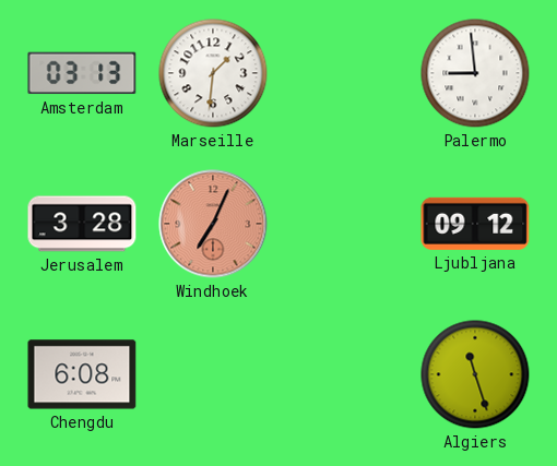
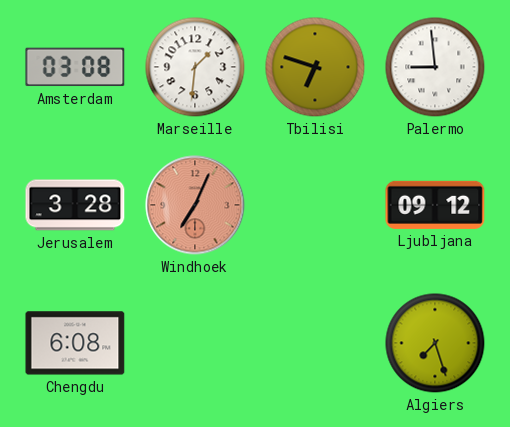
Amsterdam: 03:13 -> 03:08
Tbilisi: none -> 6:48
Algiers: 11:27 -> 7:27
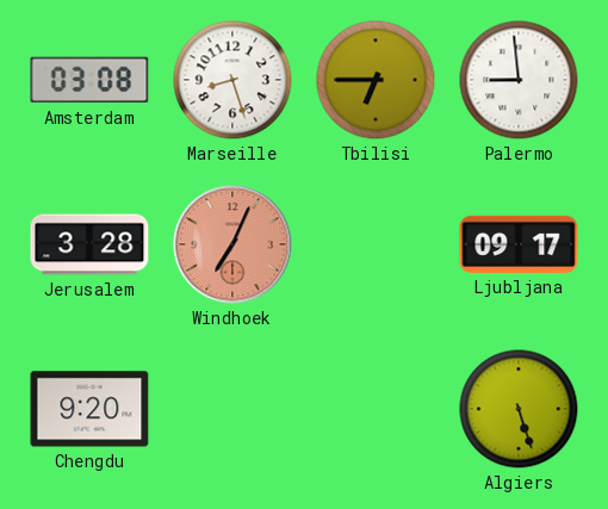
Marseille: 1:31 -> 8:27
Tbilisi: 6:48 -> 6:45
Ljubljana: 09:12 -> 09:17
Chengdu: 6:08 -> 9:20
Algiers: 7:27 -> 5:27
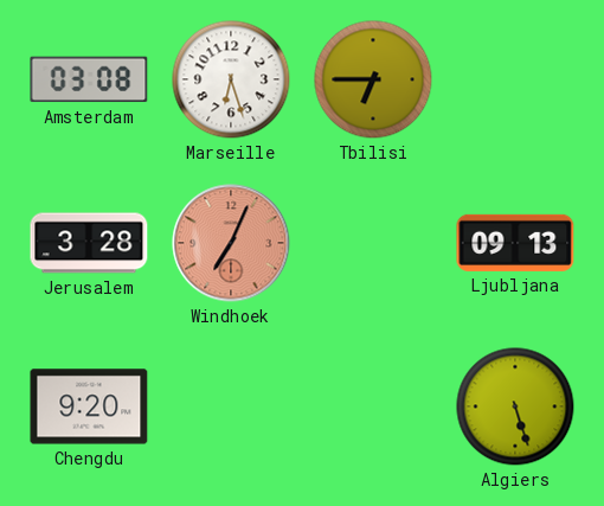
Marseille: 8:27 -> 6:27
Palermo: 8:59 -> none
Ljubljana: 09:17 -> 09:13
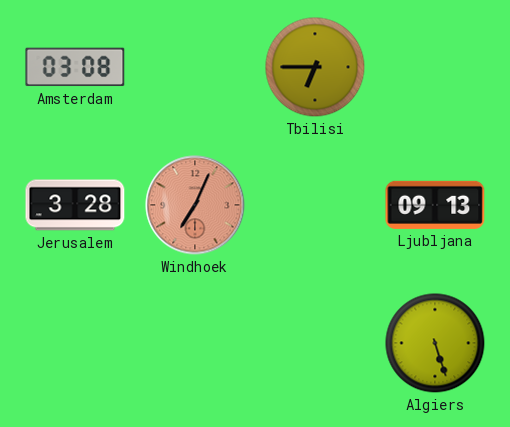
Marseille: 6:27 -> none
Chengdu: 9:20 -> none
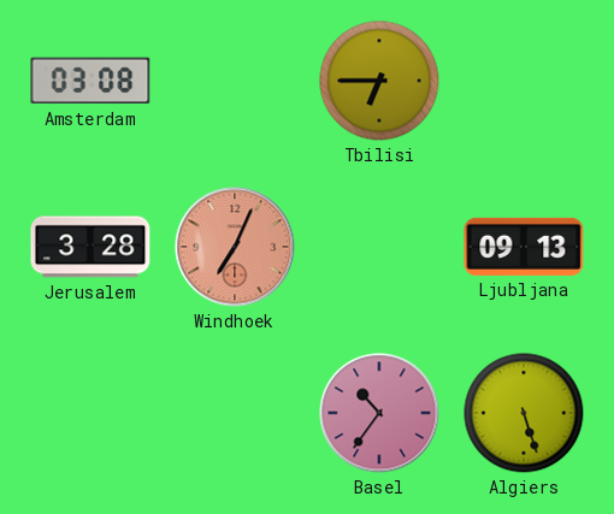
Basel: none -> 10:36
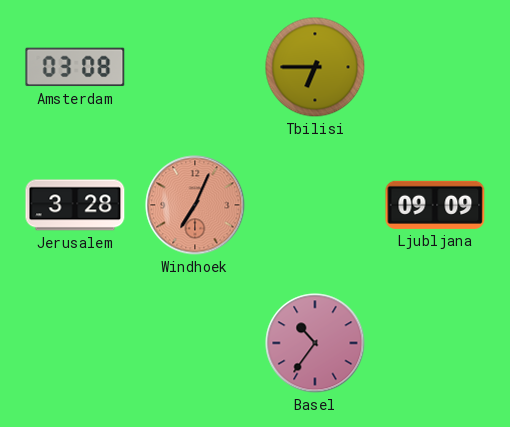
Ljubljana: 09:13 -> 09:09
Algiers: 5:27 -> none
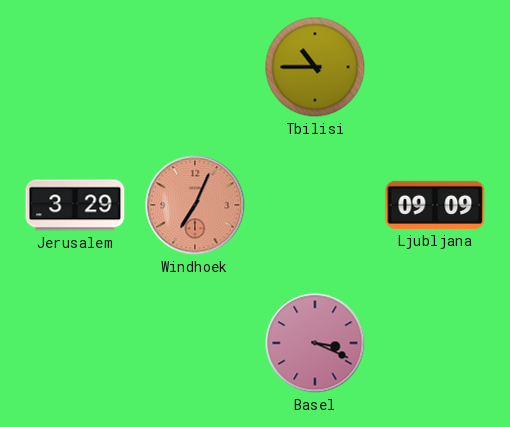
Amsterdam: 03:08 -> none
Tbilisi: 6:45 -> 10:45
Jerusalem: 3:28 -> 3:29
Basel: 10:36 -> 3:19
